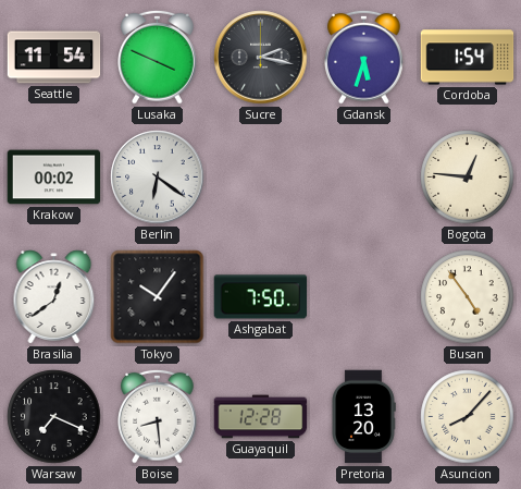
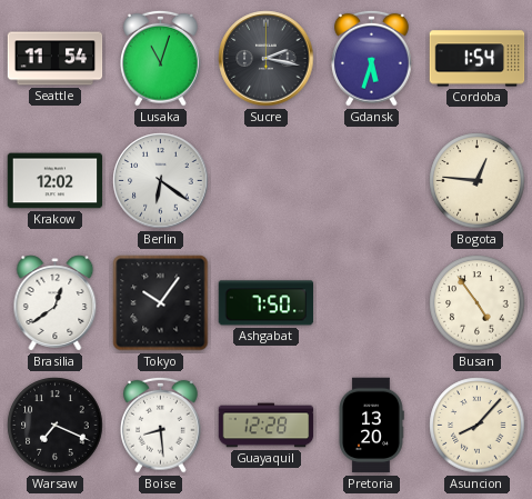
Lusaka: 3:49 -> 11:03
Krakow: 00:02 -> 12:02
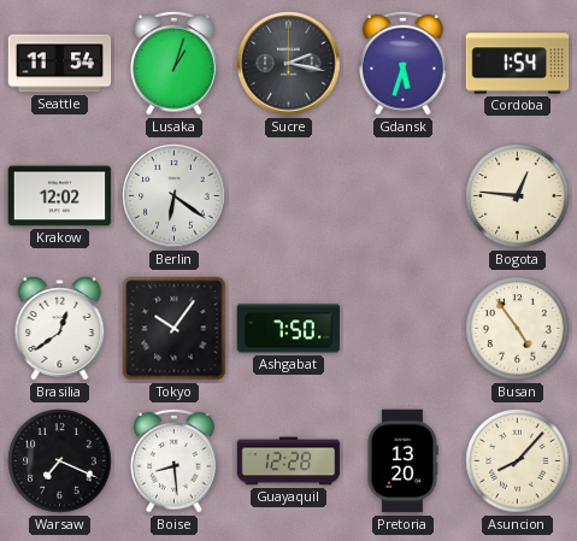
Lusaka: 11:03 -> 1:03
